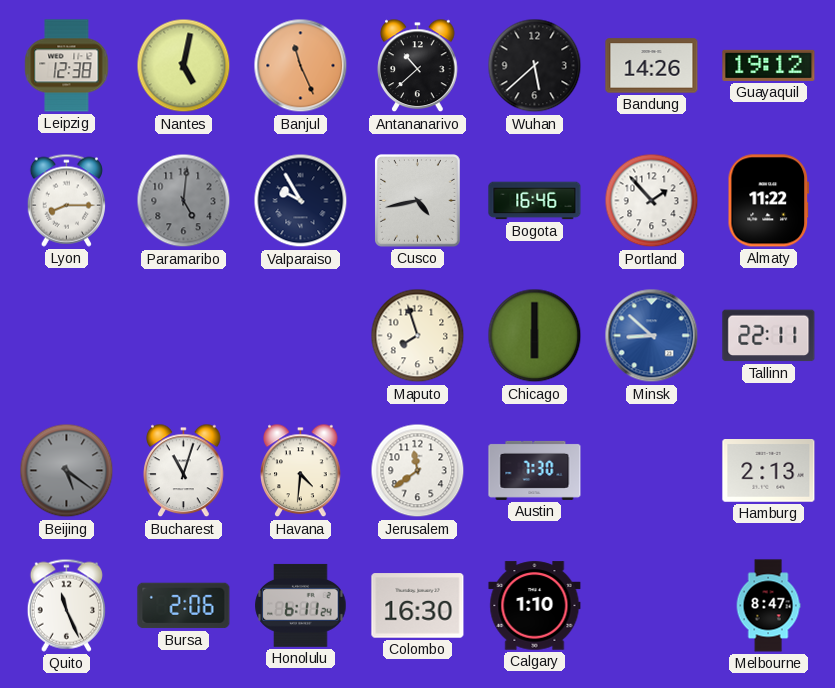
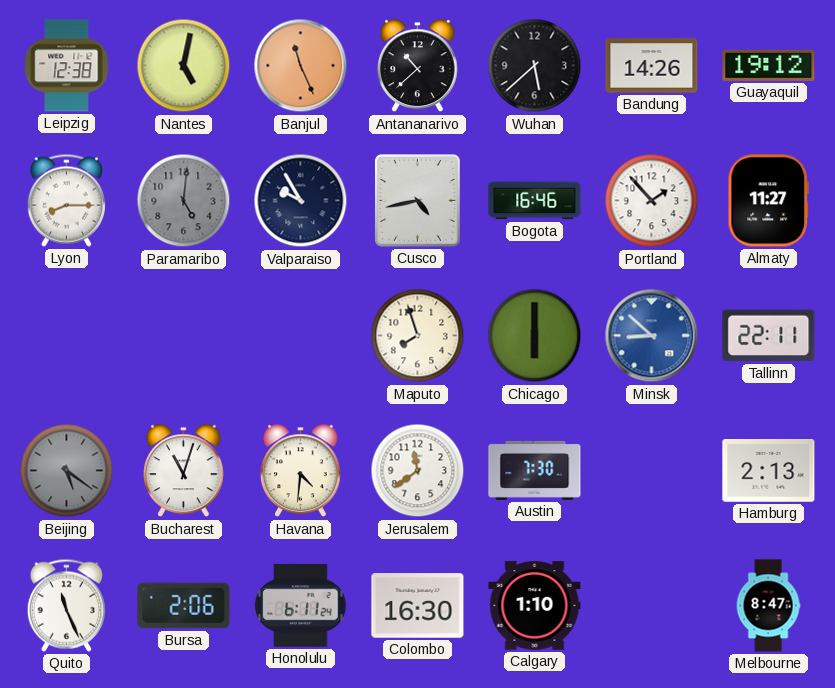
Almaty: 11:22 -> 11:27
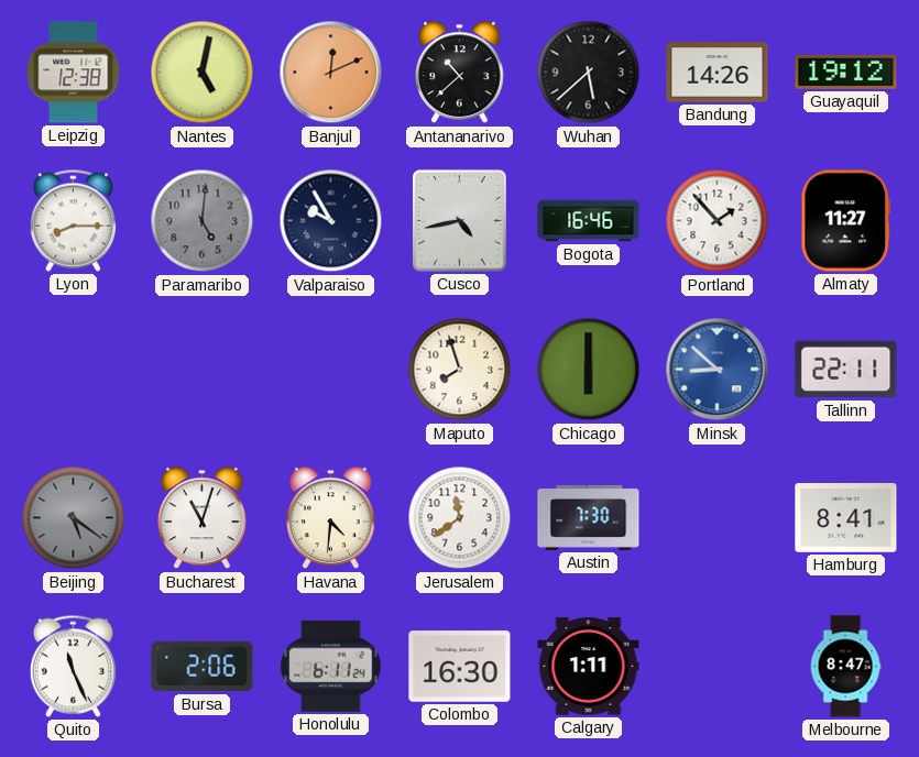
Banjul: 11:26 -> 12:11
Hamburg: 2:13 -> 8:41
Calgary: 1:10 -> 1:11
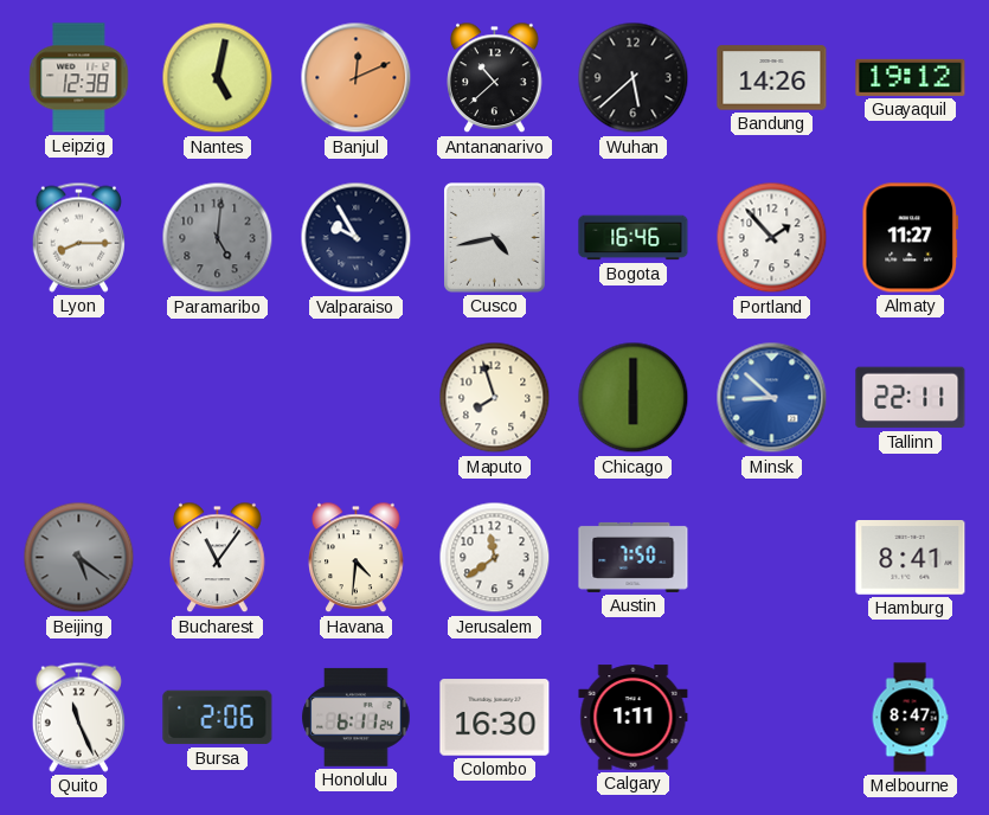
Bucharest: 11:03 -> 11:06
Austin: 7:30 -> 7:50
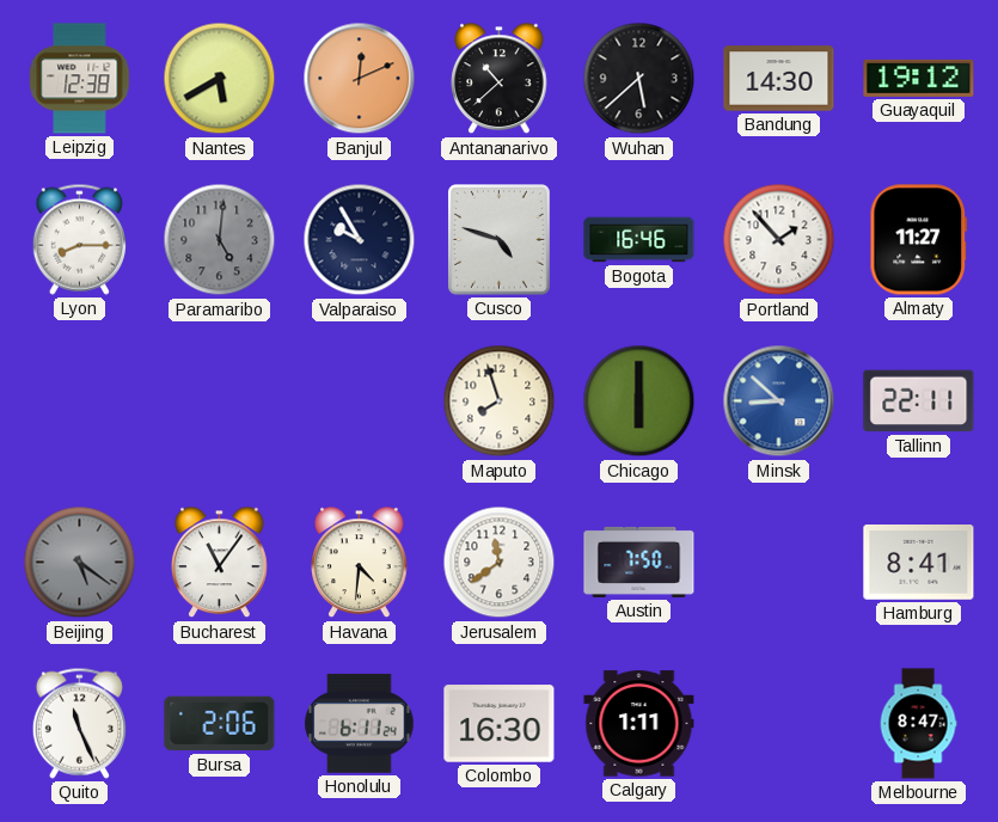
Nantes: 5:02 -> 5:40
Bandung: 14:26 -> 14:30
Cusco: 4:43 -> 4:48
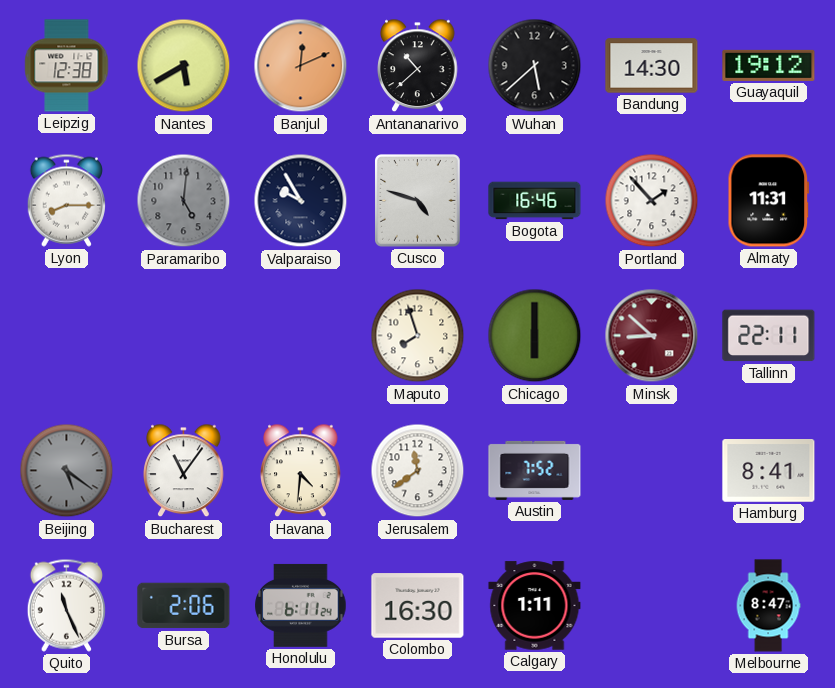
Almaty: 11:27 -> 11:31
Minsk dial: blue -> burgundy
Austin: 7:50 -> 7:52
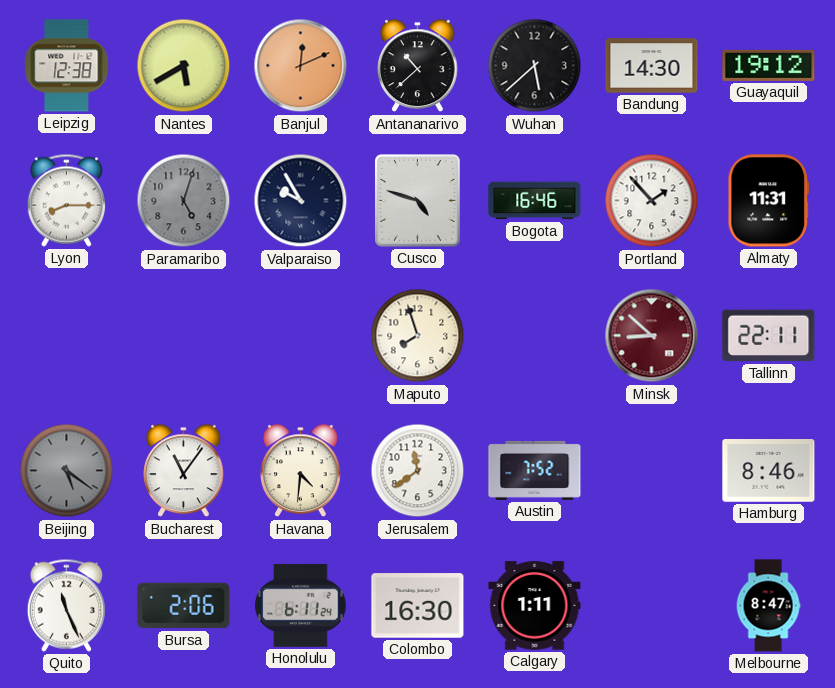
Paramaribo: 5:01 -> 5:03
Chicago: 6:00 -> none
Hamburg: 8:41 -> 8:46
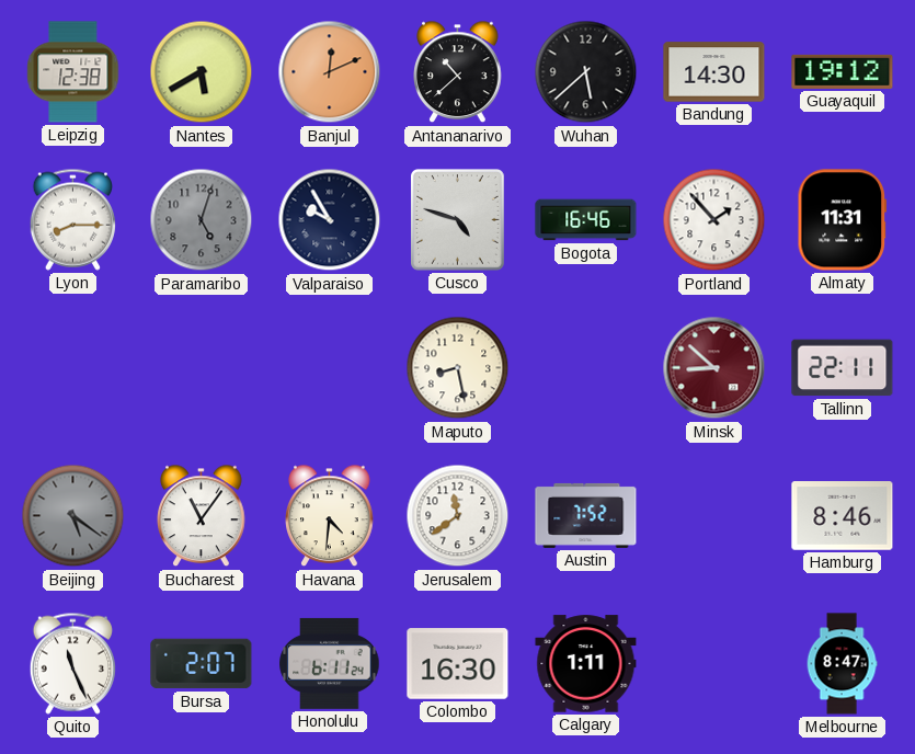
Maputo: 7:57 -> 8:28
Bursa: 2:06 -> 2:07
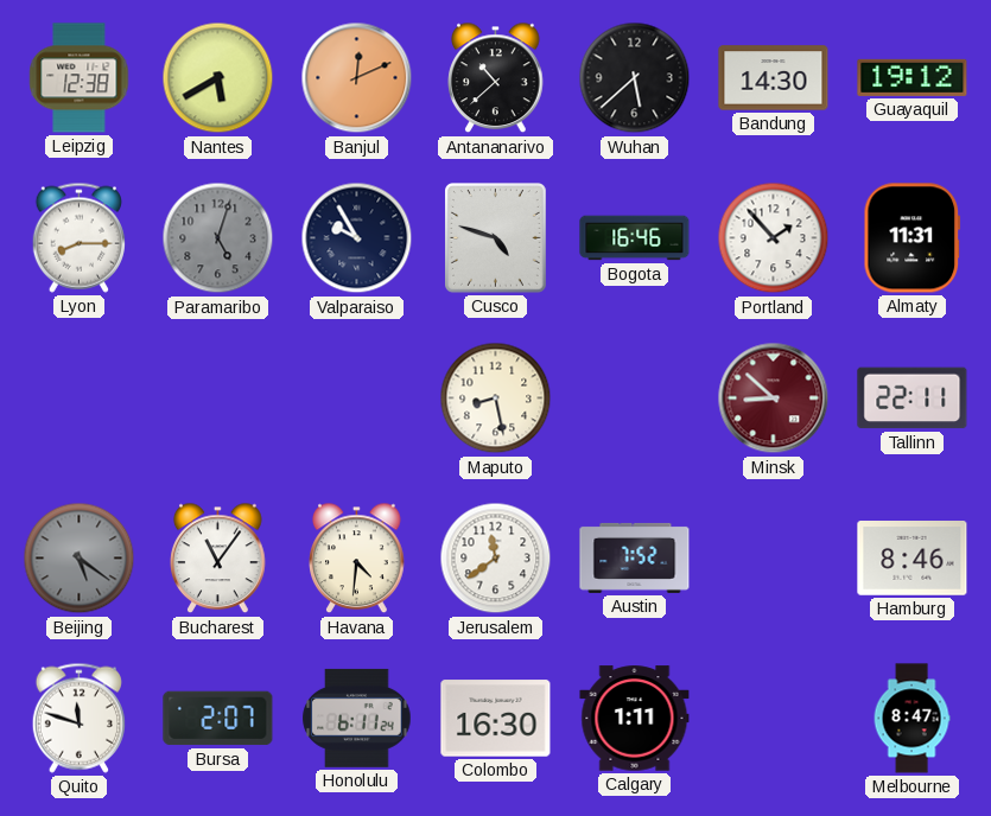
Quito: 11:26 -> 11:48
